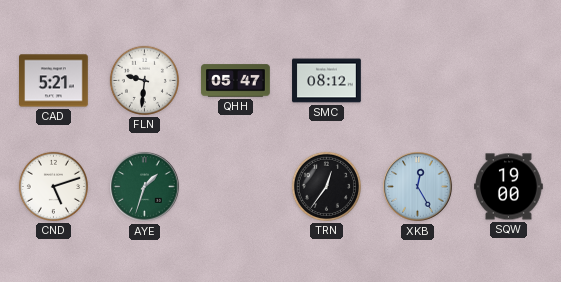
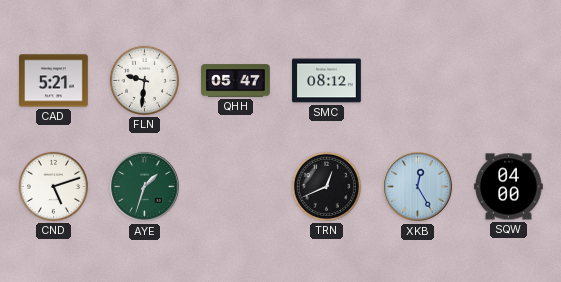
TRN: 12:36 -> 12:41
SQW: 19:00 -> 04:00
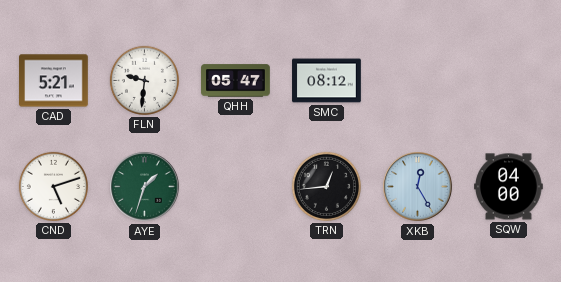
TRN: 12:41 -> 12:44
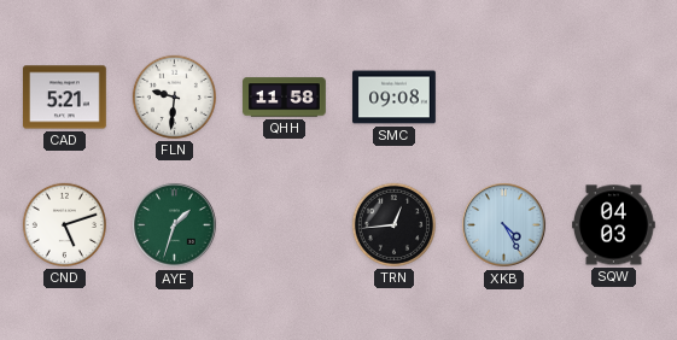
QHH: 05:47 -> 11:58
SMC: 08:12 -> 09:08
XKB: 12:25 -> 4:25
SQW: 04:00 -> 04:03
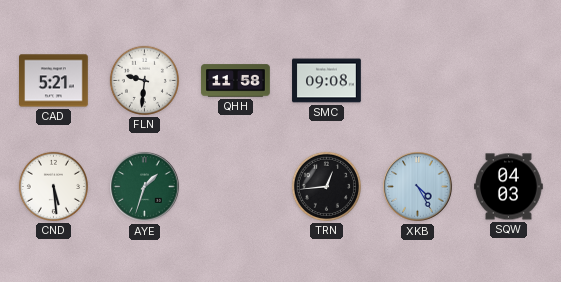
CND: 5:12 -> 5:29
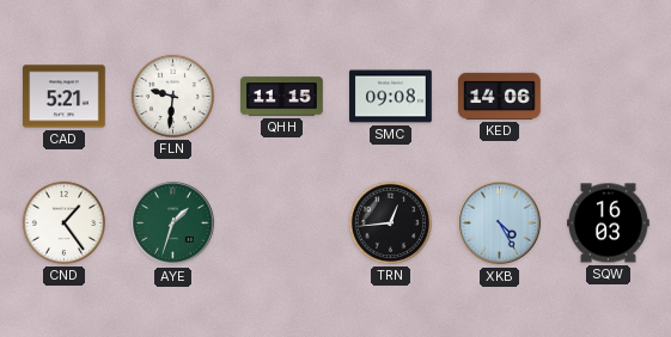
QHH: 11:58 -> 11:15
KED: none -> 14:06
CND: 5:29 -> 1:24
SQW: 04:03 -> 16:03
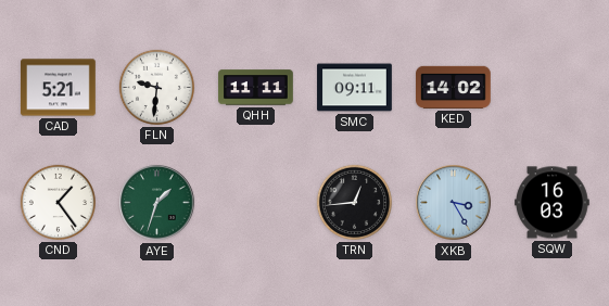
QHH: 11:15 -> 11:11
SMC: 09:08 -> 09:11
KED: 14:06 -> 14:02
XKB: 4:25 -> 3:25
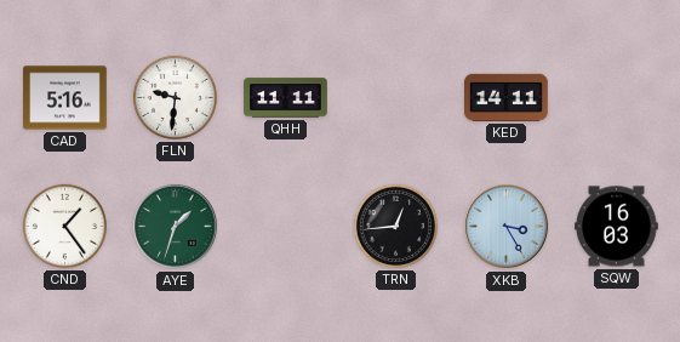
CAD: 5:21 -> 5:16
SMC: 09:11 -> none
KED: 14:02 -> 14:11
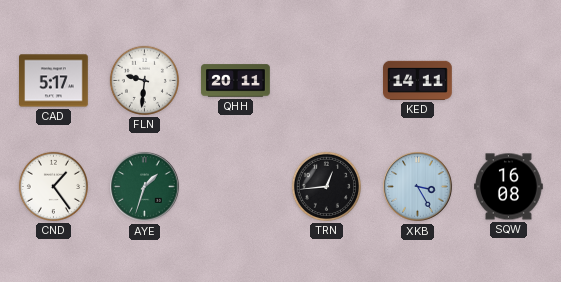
CAD: 5:16 -> 5:17
QHH: 11:11 -> 20:11
SQW: 16:03 -> 16:08
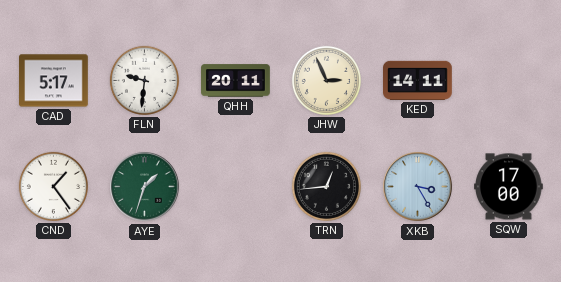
JHW: none -> 2:56
SQW: 16:08 -> 17:00
